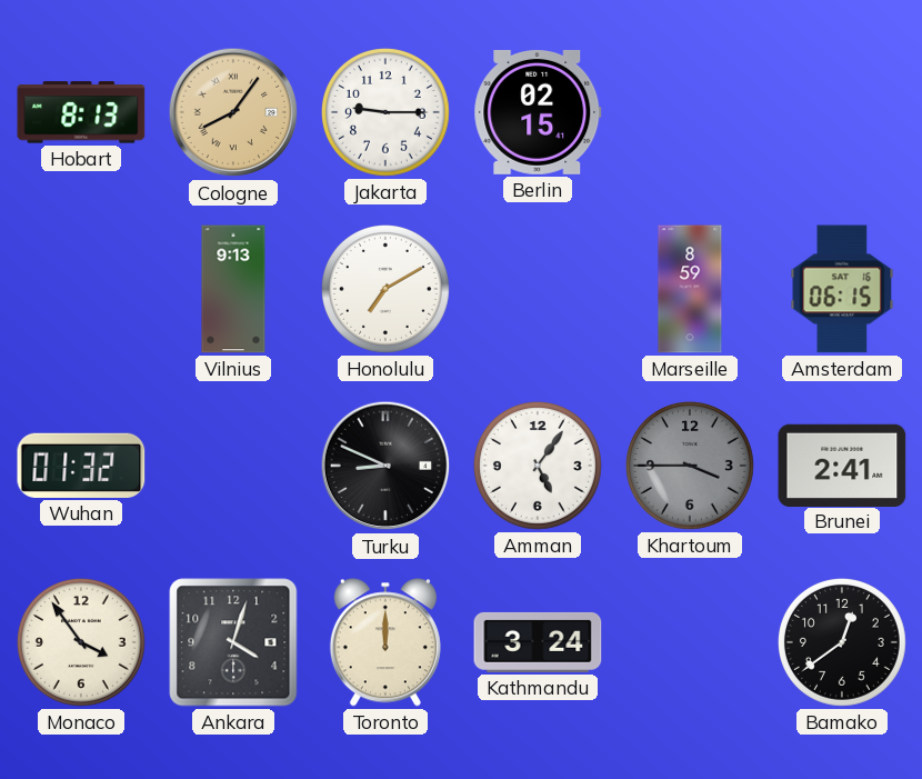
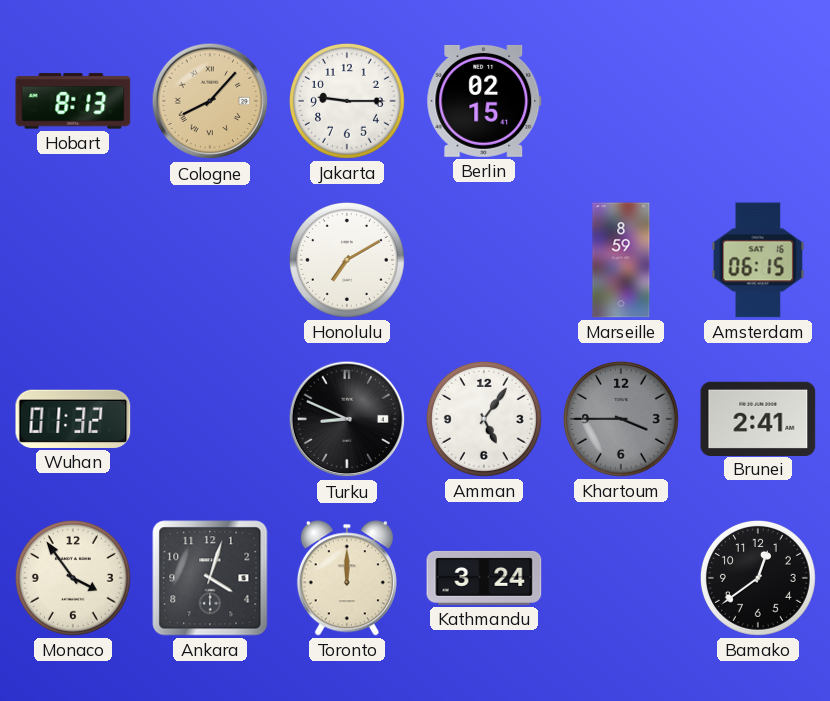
Cologne: 8:06 -> 8:07
Vilnius: 9:13 -> none
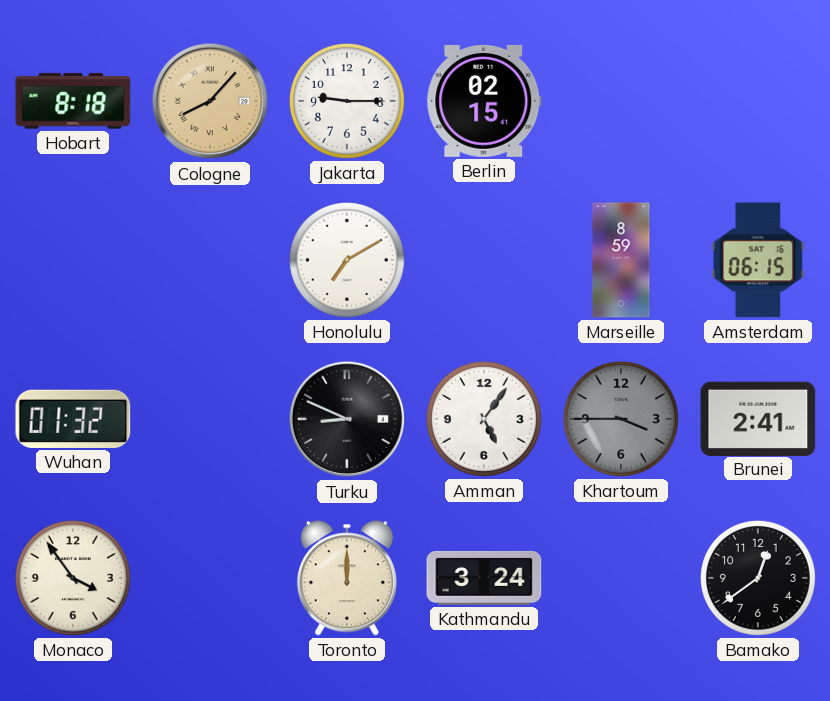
Hobart: 8:13 -> 8:18
Ankara: 4:03 -> none
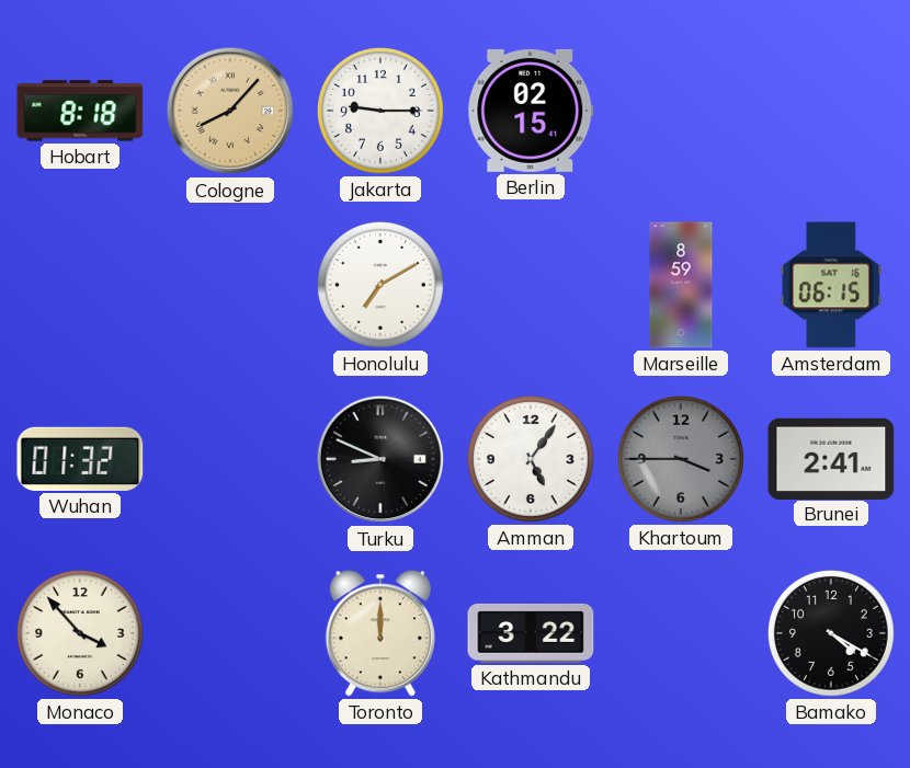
Monaco: 3:54 -> 3:53
Kathmandu: 3:24 -> 3:22
Bamako: 12:39 -> 4:20
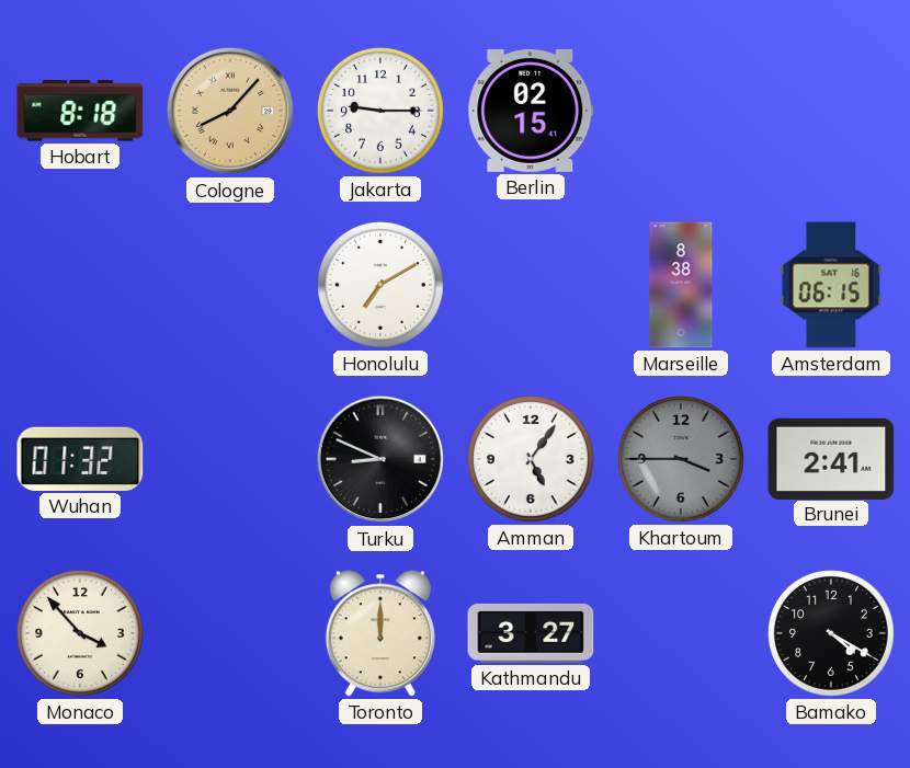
Marseille: 8:59 -> 8:38
Kathmandu: 3:22 -> 3:27
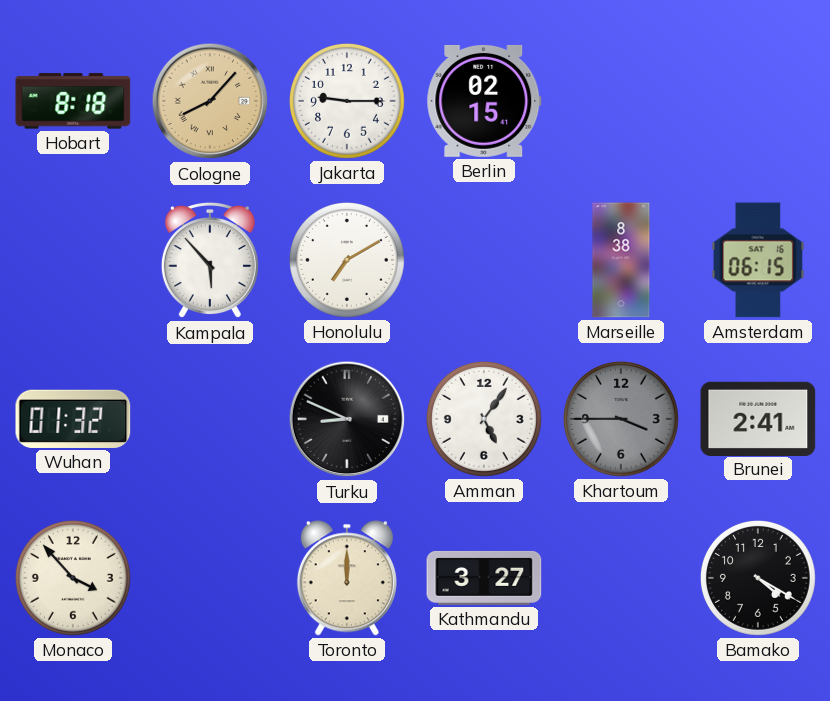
Kampala: none -> 5:53
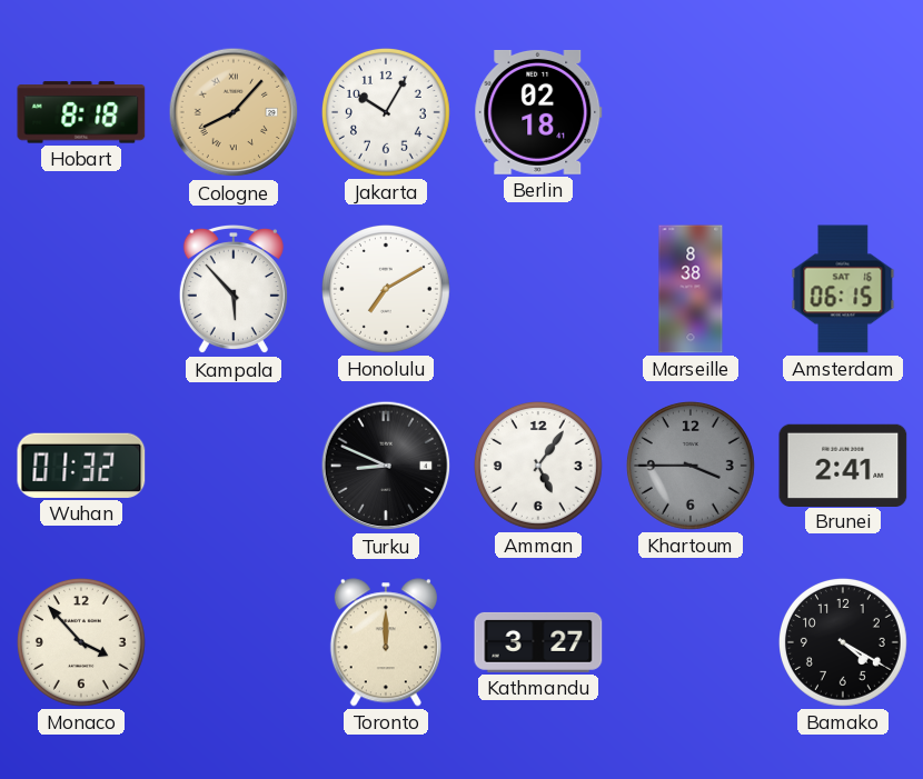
Jakarta: 9:15 -> 10:05
Berlin: 02:15 -> 02:18
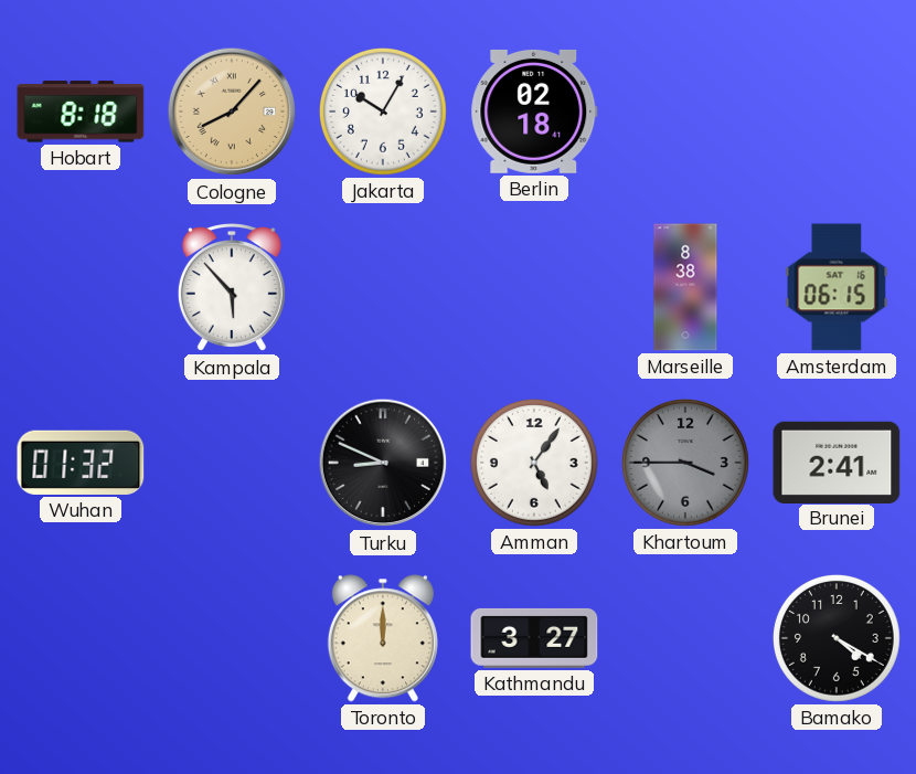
Honolulu: 7:10 -> none
Monaco: 3:53 -> none
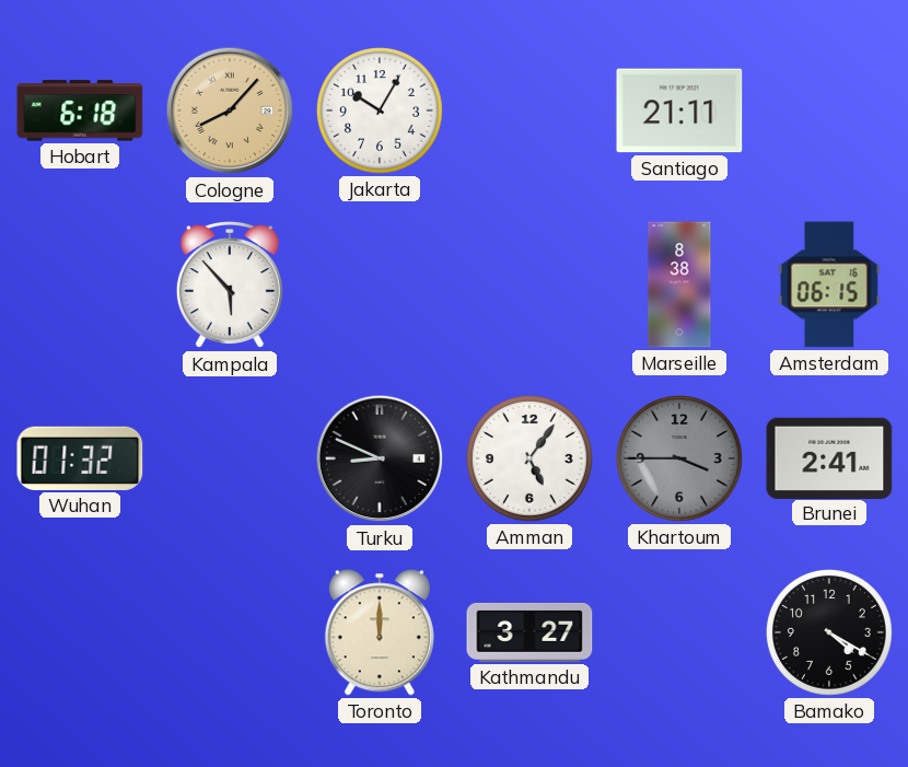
Hobart: 8:18 -> 6:18
Berlin: 02:18 -> none
Santiago: none -> 21:11
